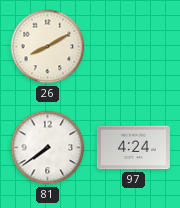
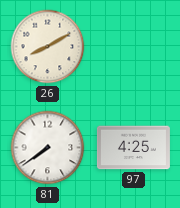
97: 4:24 -> 4:25
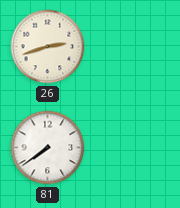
26: 8:10 -> 2:42
97: 4:25 -> none
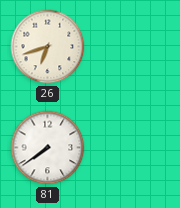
26: 2:42 -> 6:42
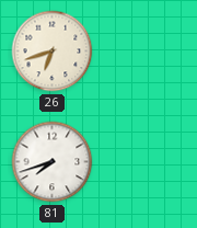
81: 7:39 -> 7:42
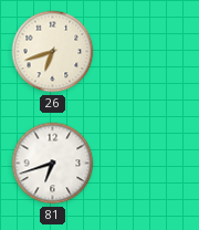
81: 7:42 -> 6:42
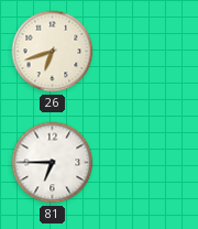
81: 6:42 -> 6:45
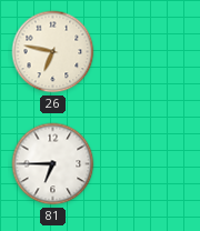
26: 6:42 -> 6:47
